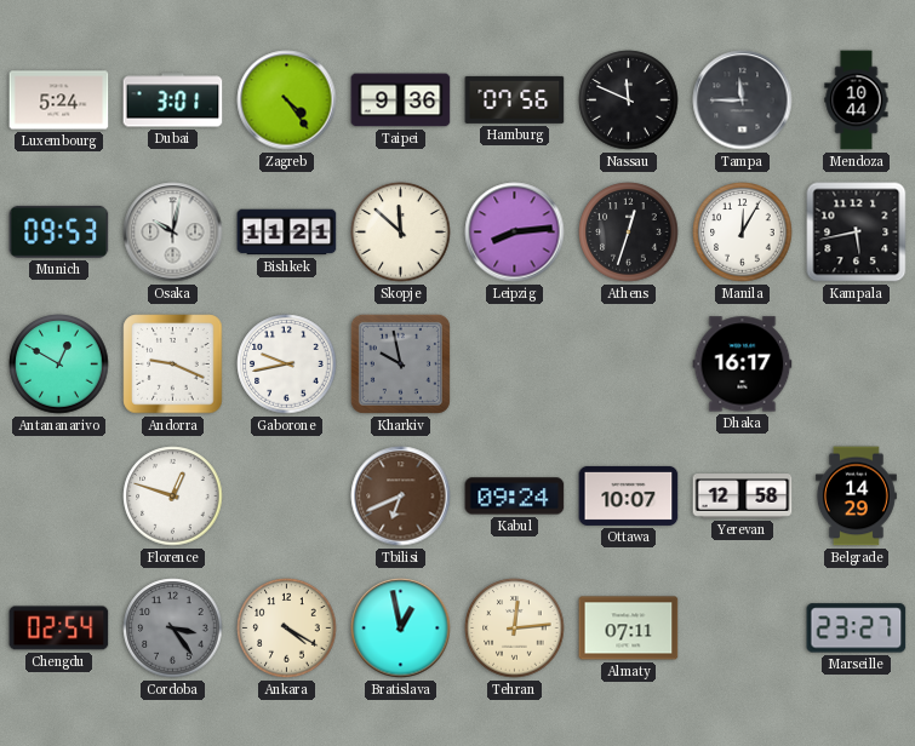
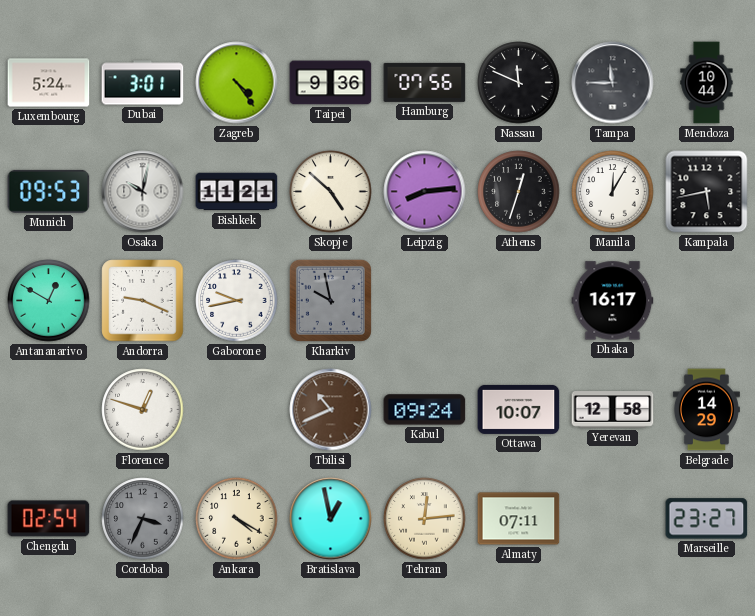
Skopje: 11:52 -> 4:52
Tbilisi: 6:41 -> 10:41
Cordoba: 3:24 -> 3:34
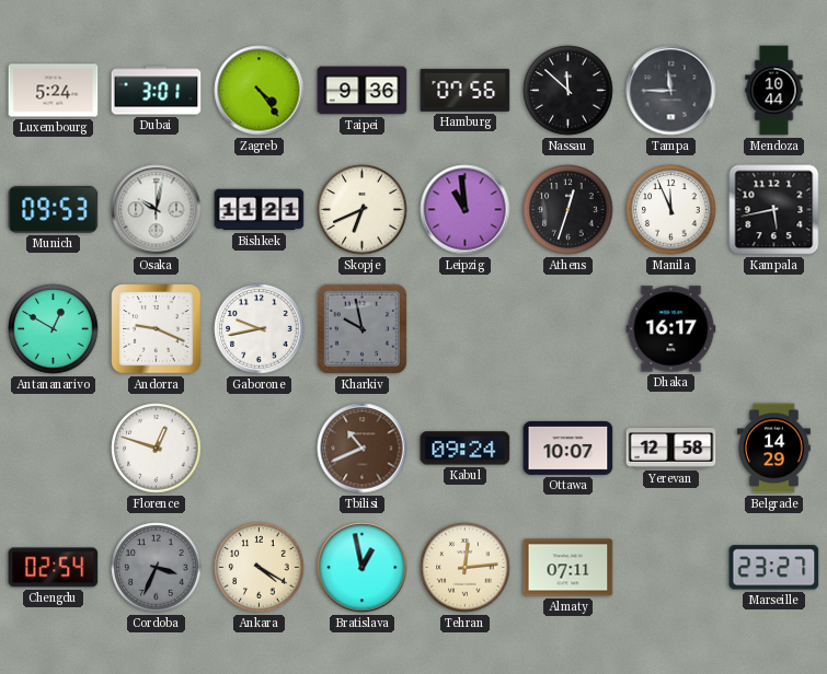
Nassau: 11:49 -> 11:52
Skopje: 4:52 -> 6:41
Leipzig: 8:14 -> 10:59
Manila: 12:05 -> 11:56
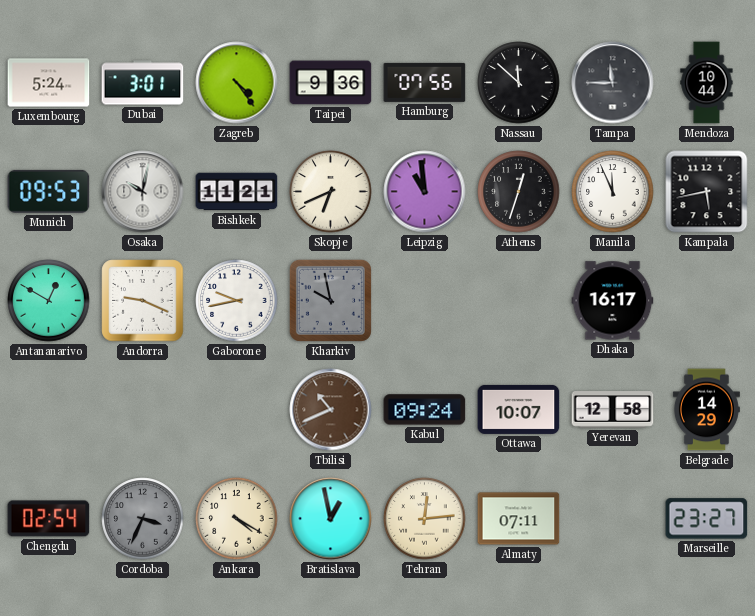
Florence: 12:48 -> none
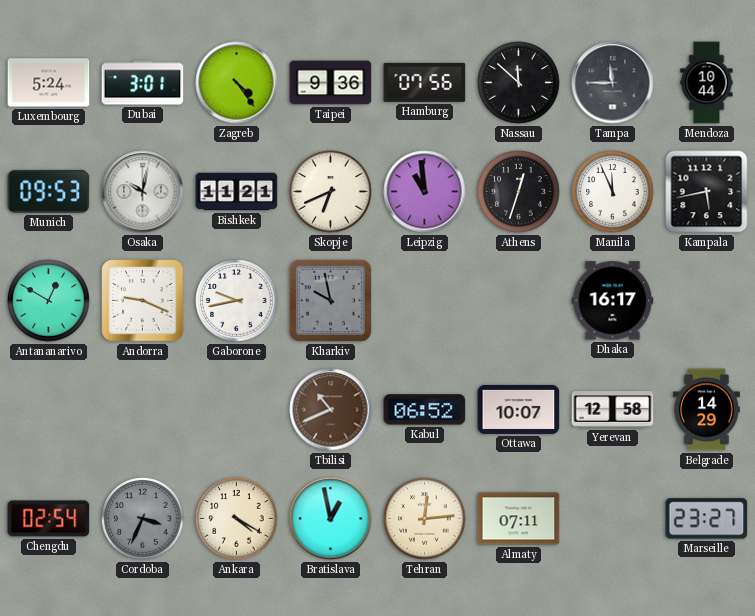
Kabul: 09:24 -> 06:52
